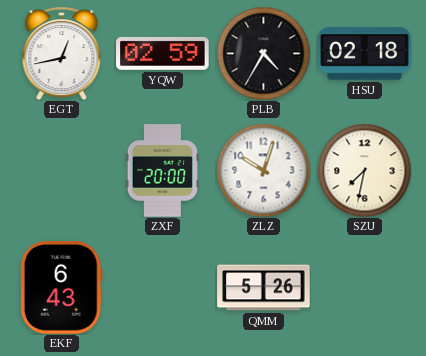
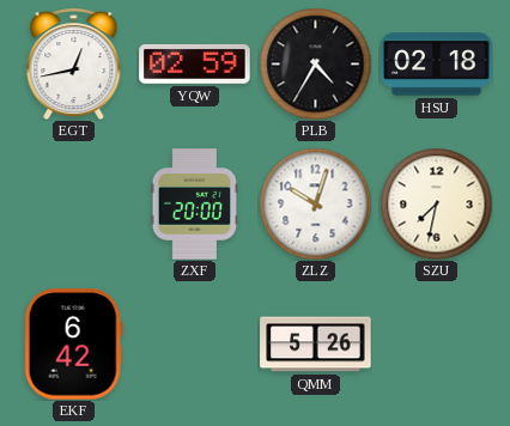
EKF: 6:43 -> 6:42
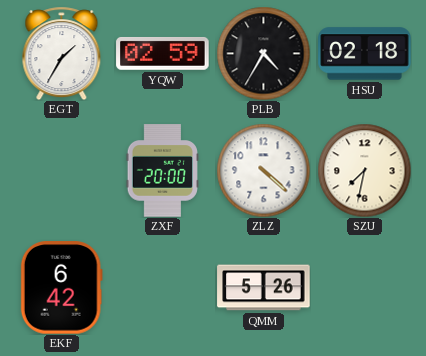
EGT: 12:43 -> 1:35
ZLZ: 10:03 -> 4:22
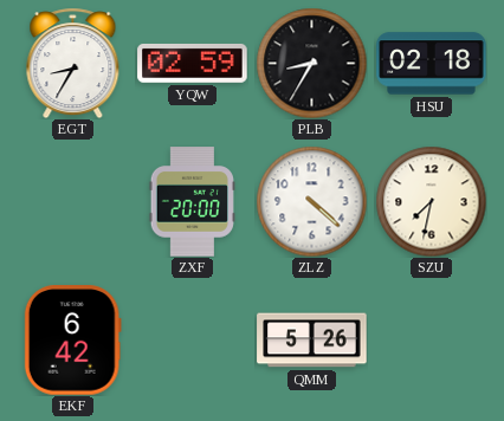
EGT: 1:35 -> 8:35
PLB: 4:35 -> 8:35
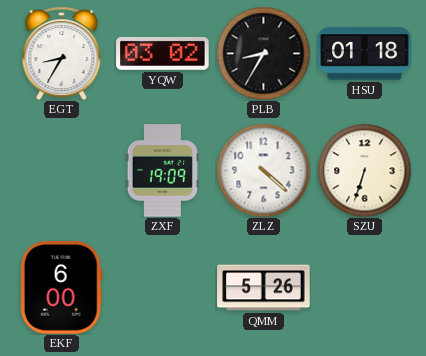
YQW: 02:59 -> 03:02
HSU: 02:18 -> 01:18
ZXF: 20:00 -> 19:09
SZU: 7:32 -> 6:33
EKF: 6:42 -> 6:00
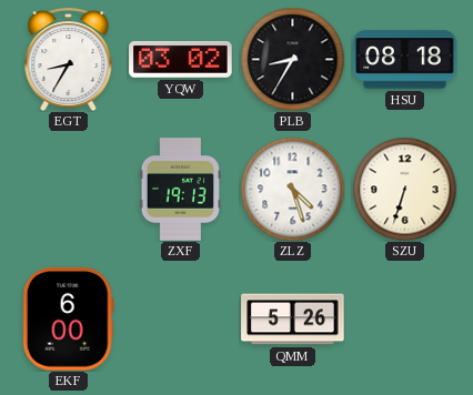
HSU: 01:18 -> 08:18
ZXF: 19:09 -> 19:13
ZLZ: 4:22 -> 4:27
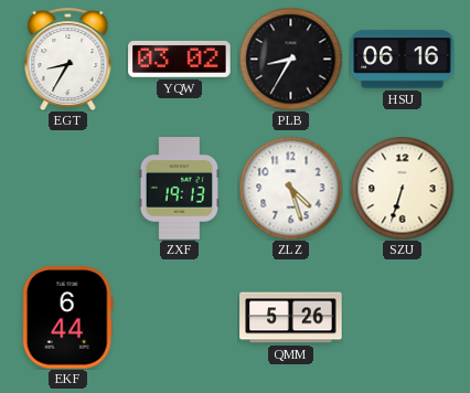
HSU: 08:18 -> 06:16
EKF: 6:00 -> 6:44
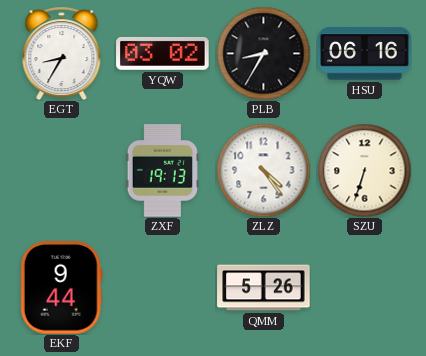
ZLZ: 4:27 -> 4:24
EKF: 6:44 -> 9:44
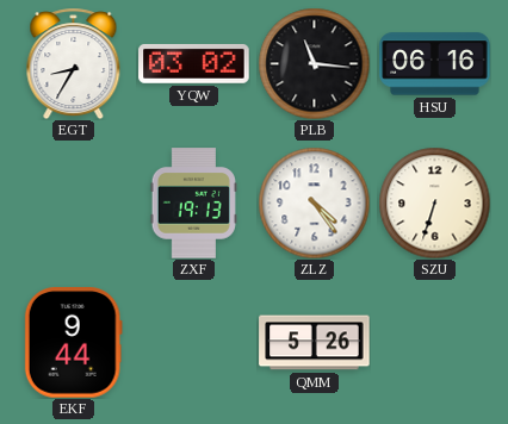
PLB: 8:35 -> 11:16
